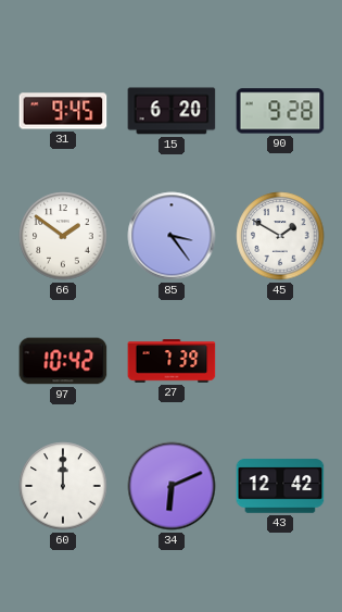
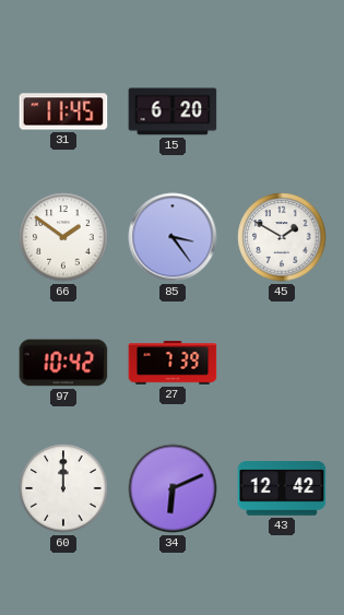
31: 9:45 -> 11:45
90: 9:28 -> none
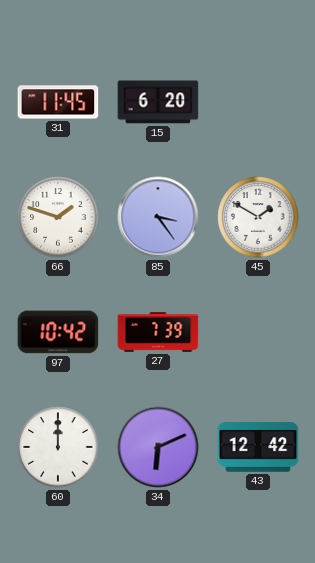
66: 1:51 -> 1:48
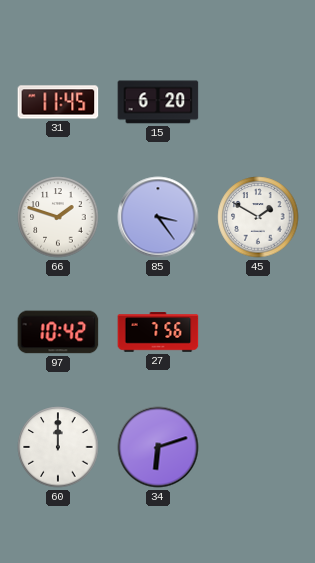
27: 7:39 -> 7:56
34: 6:11 -> 6:12
43: 12:42 -> none
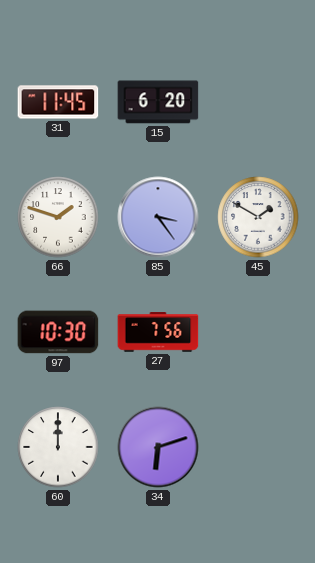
97: 10:42 -> 10:30
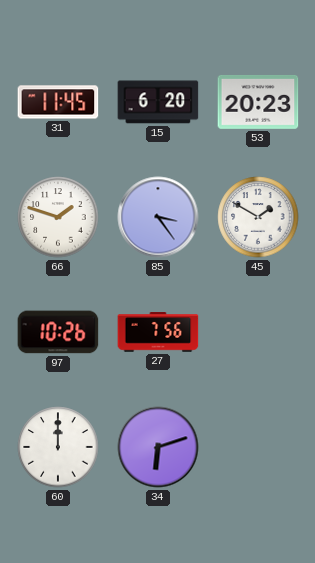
53: none -> 20:23
97: 10:30 -> 10:26
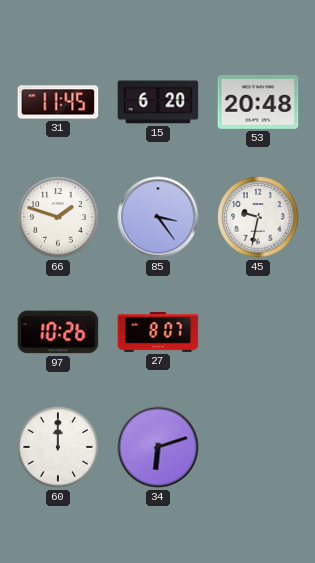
53: 20:23 -> 20:48
45: 1:50 -> 9:32
27: 7:56 -> 8:07
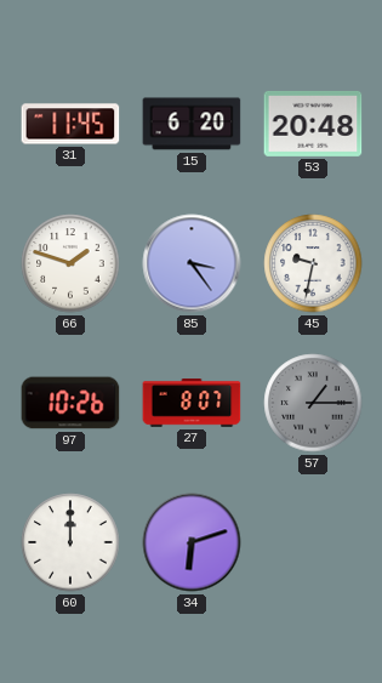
57: none -> 1:15
